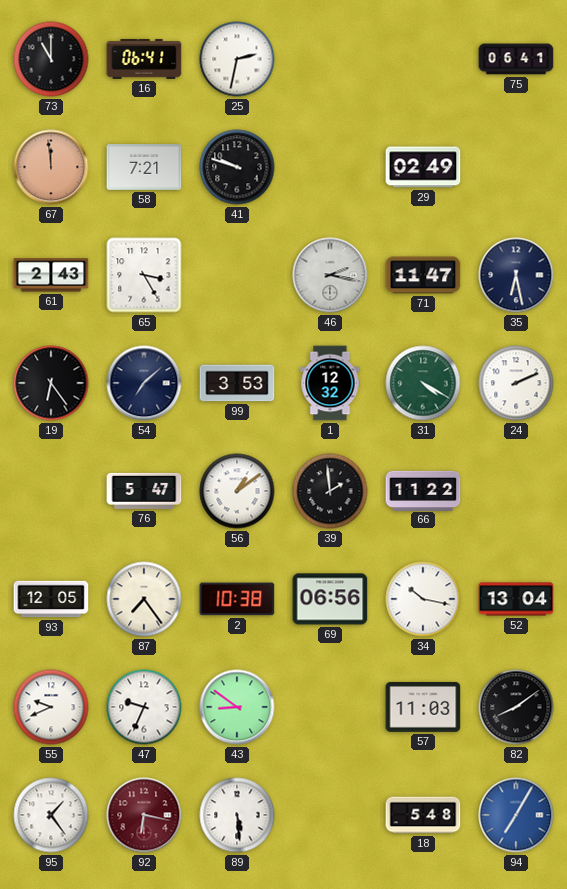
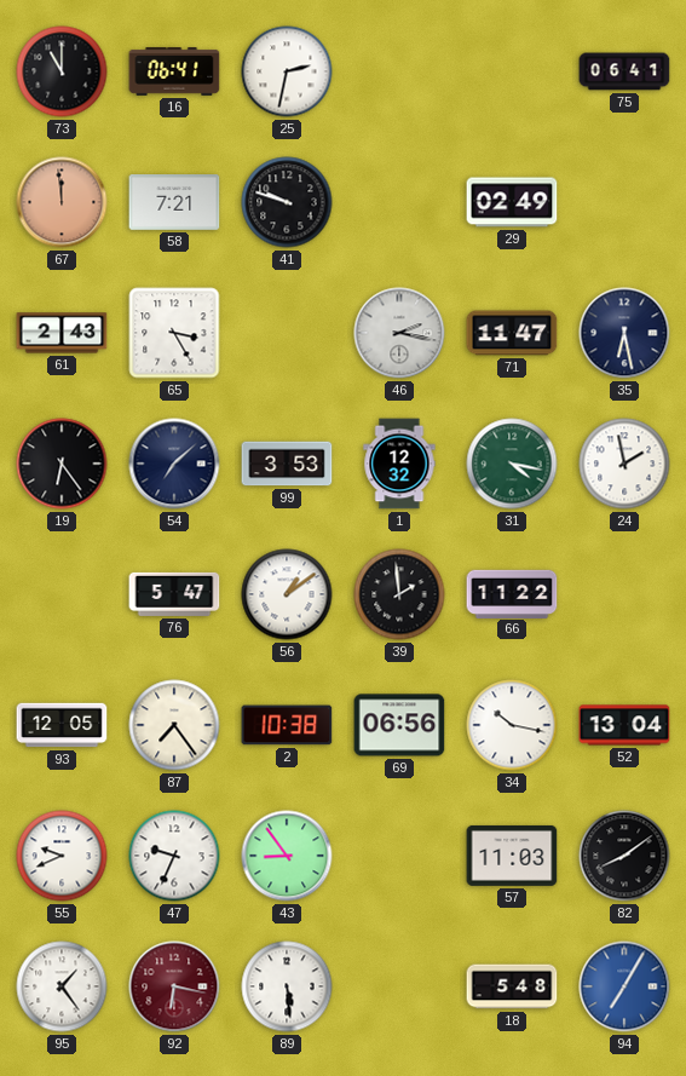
31: 4:20 -> 4:17
24: 2:11 -> 1:58
43: 8:51 -> 8:54
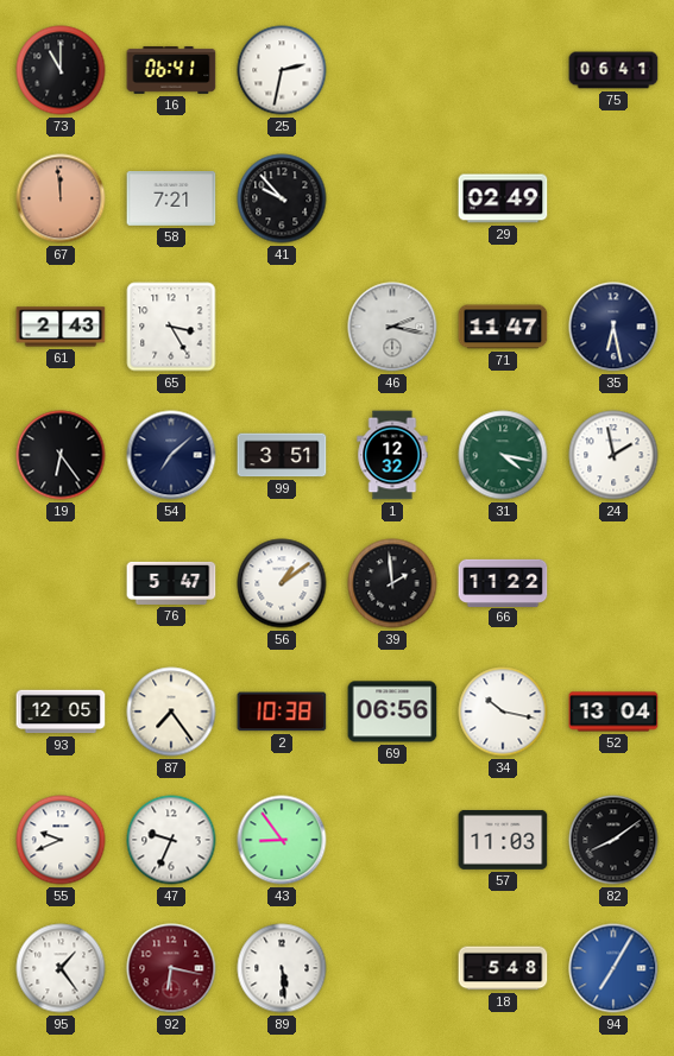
41: 9:48 -> 9:53
99: 3:53 -> 3:51
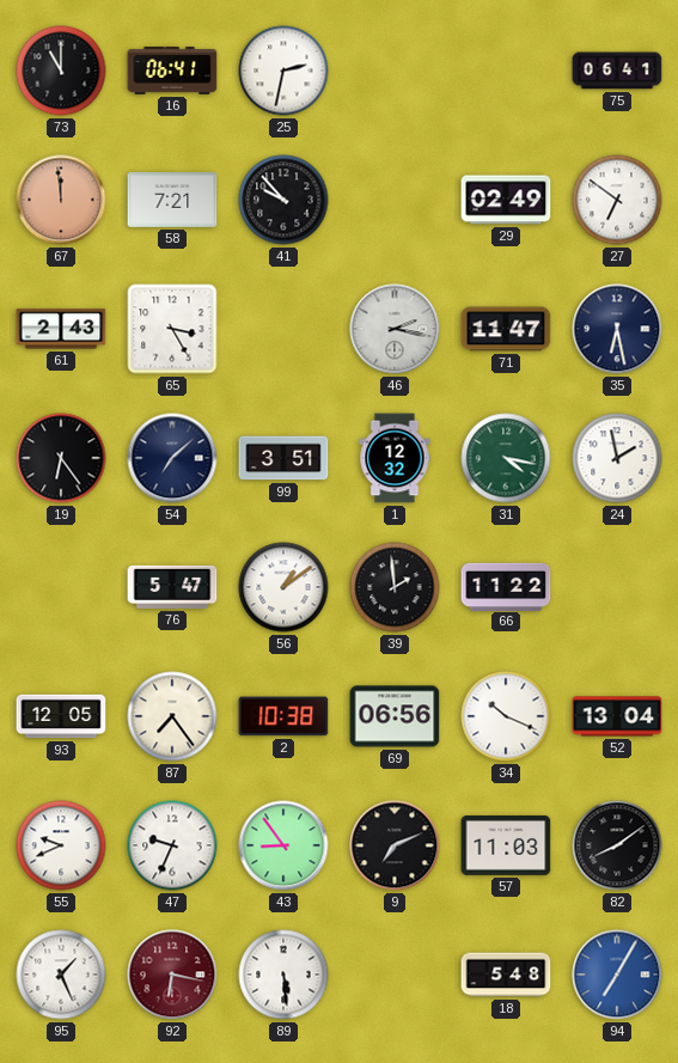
27: none -> 6:51
34: 10:17 -> 10:19
9: none -> 7:11
95: 1:24 -> 1:26
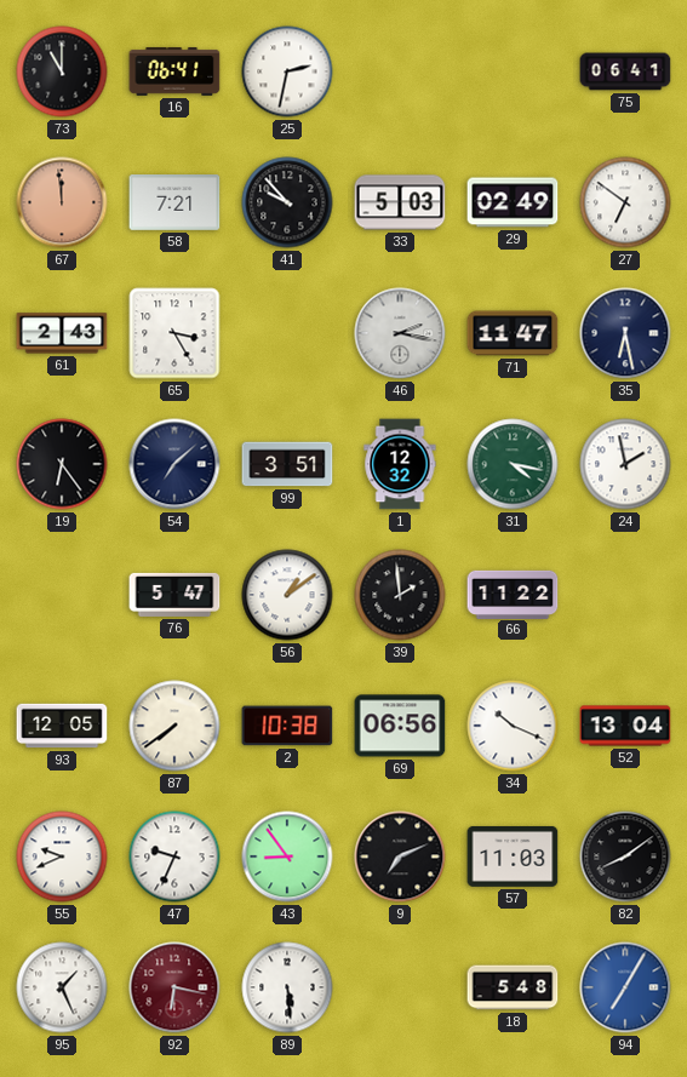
33: none -> 5:03
87: 7:24 -> 7:39
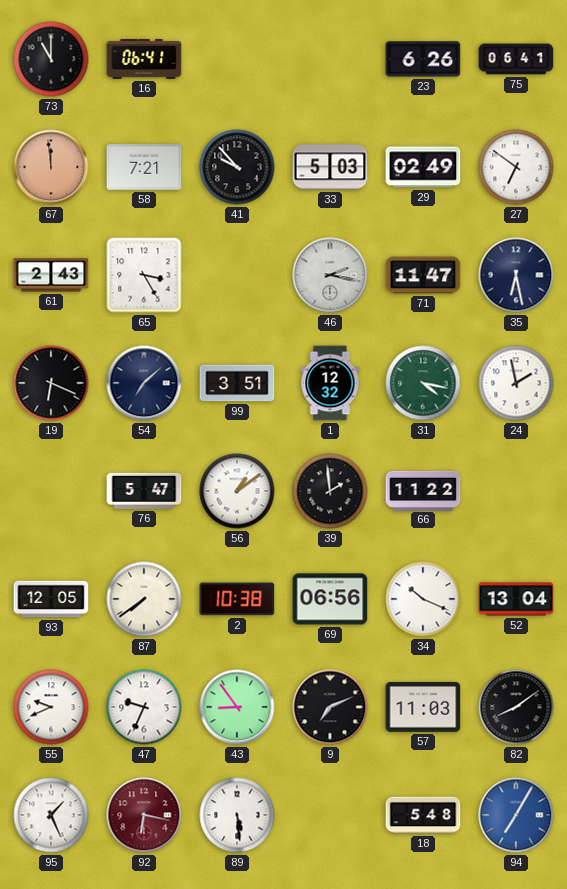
25: 2:32 -> none
23: none -> 6:26
19: 6:24 -> 6:19
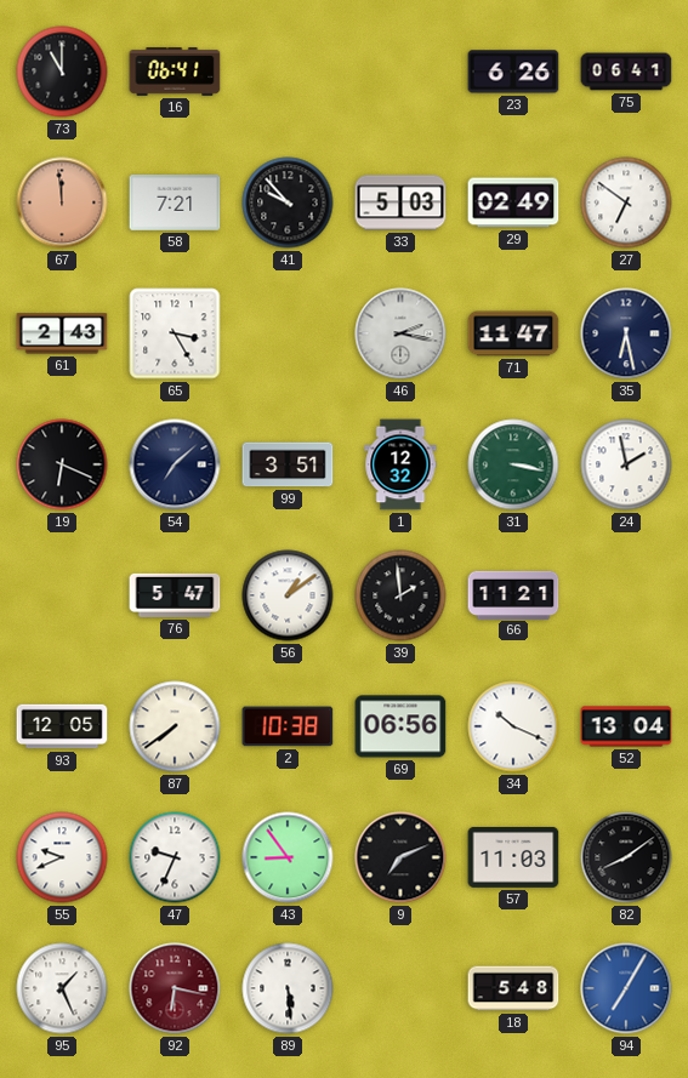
31: 4:17 -> 3:17
66: 11:22 -> 11:21
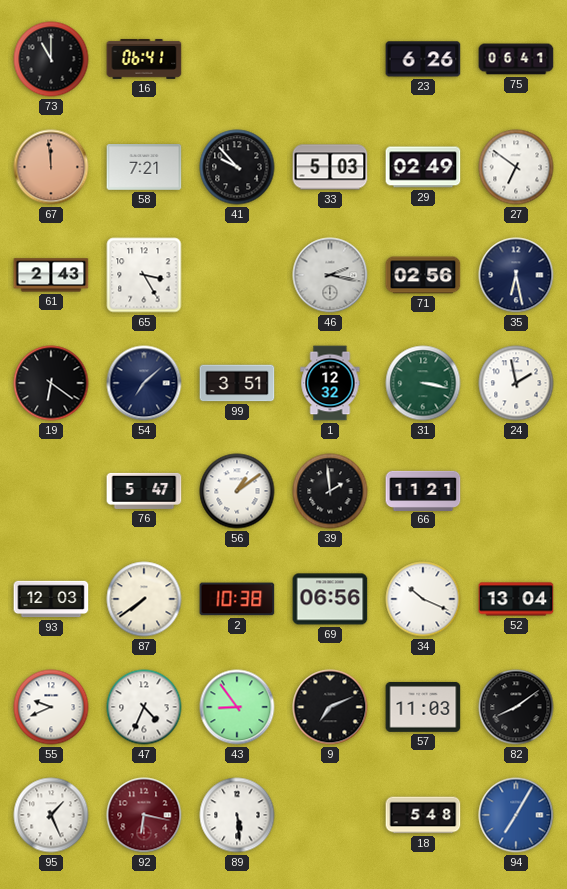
71: 11:47 -> 02:56
19: 6:19 -> 6:21
93: 12:05 -> 12:03
47: 9:34 -> 4:34
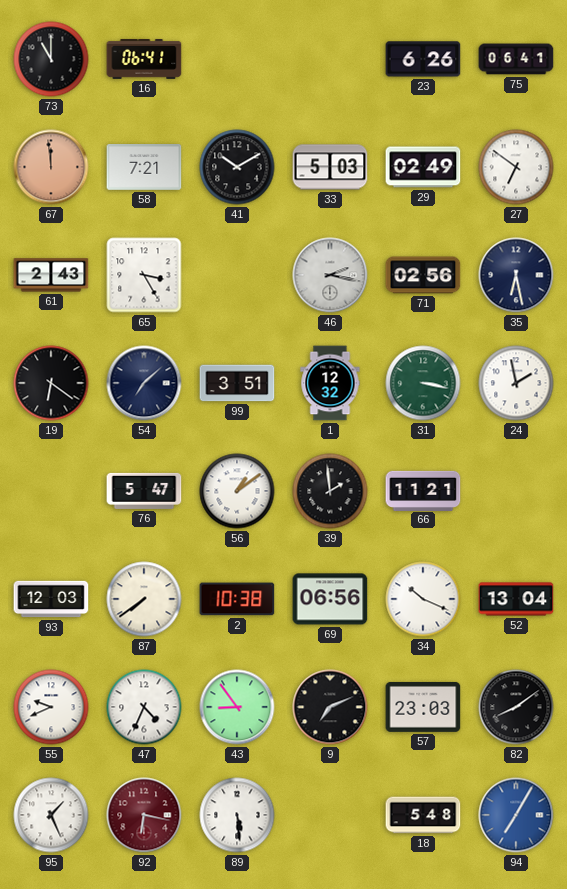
41: 9:53 -> 10:10
57: 11:03 -> 23:03
